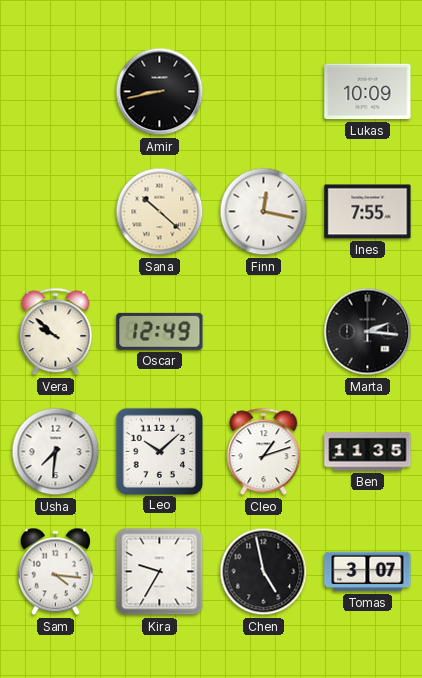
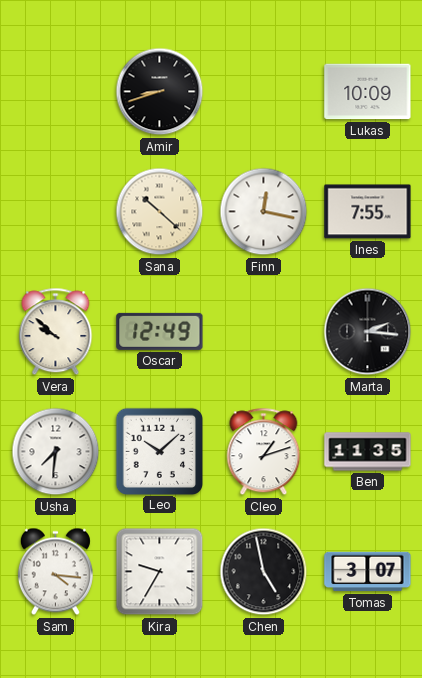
Amir: 8:43 -> 8:42
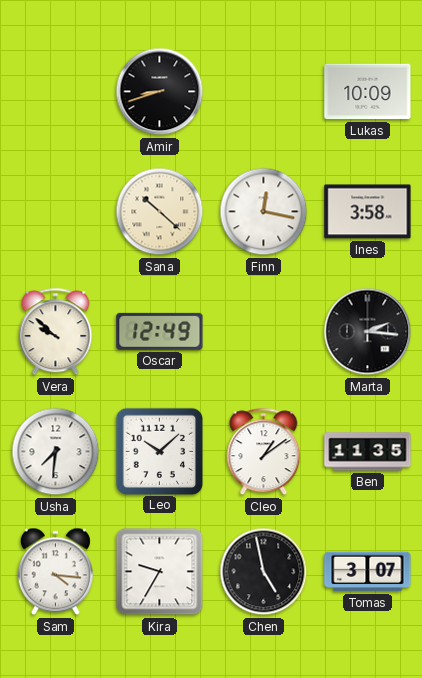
Ines: 7:55 -> 3:58
Cleo: 1:12 -> 1:09
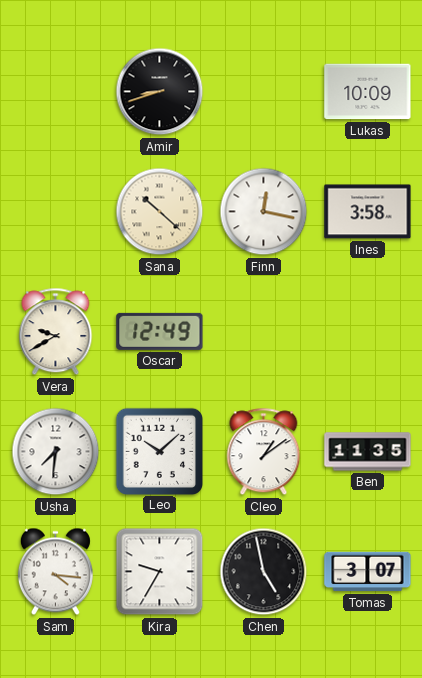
Vera: 9:52 -> 9:40
Marta: 2:16 -> none
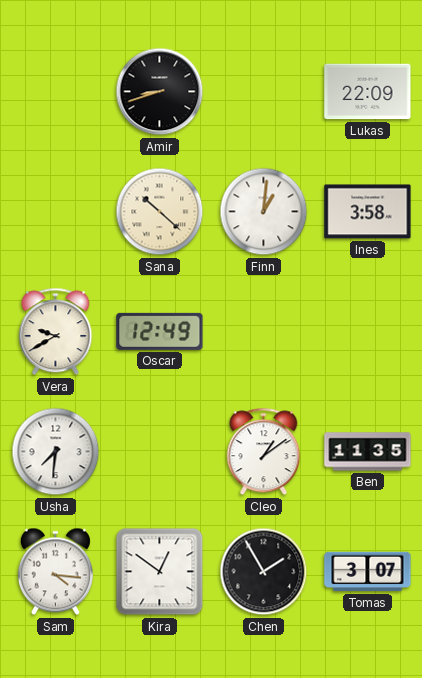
Lukas: 10:09 -> 22:09
Finn: 12:17 -> 1:01
Leo: 10:08 -> none
Kira: 9:35 -> 12:51
Chen: 4:58 -> 1:55
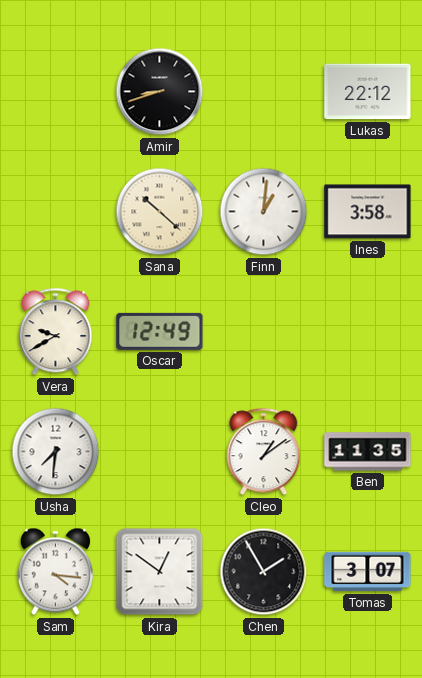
Lukas: 22:09 -> 22:12
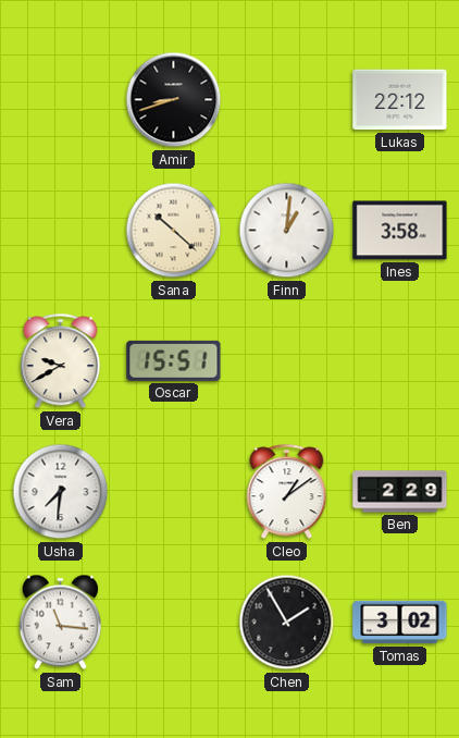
Oscar: 12:49 -> 15:51
Ben: 11:35 -> 2:29
Sam: 4:16 -> 11:16
Kira: 12:51 -> none
Tomas: 3:07 -> 3:02
